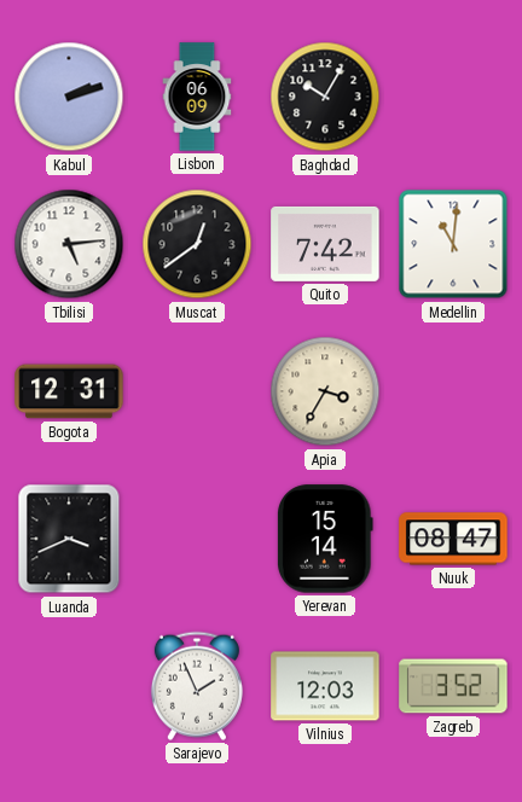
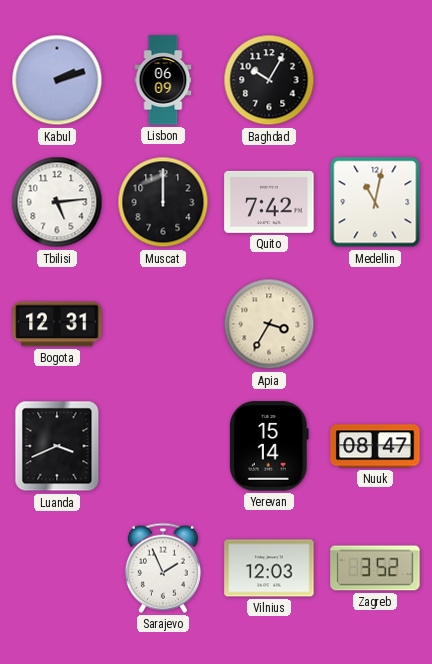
Muscat: 12:39 -> 12:00
Medellin: 11:01 -> 11:02
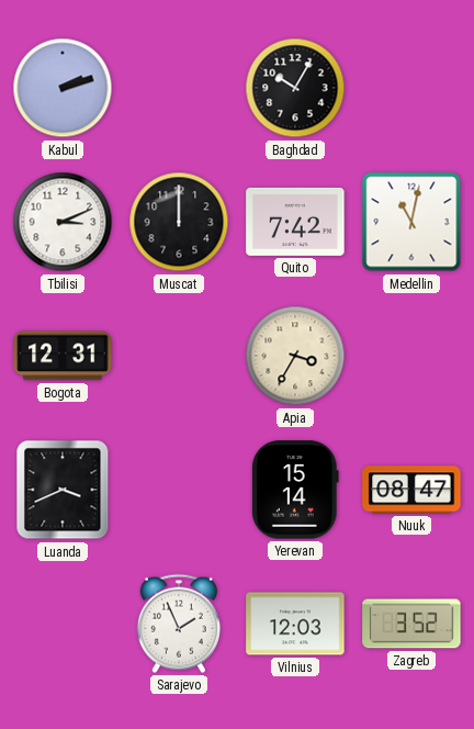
Lisbon: 06:09 -> none
Tbilisi: 5:14 -> 3:11
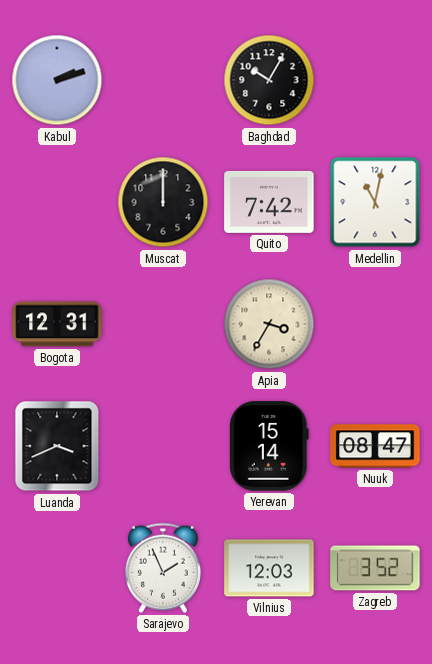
Tbilisi: 3:11 -> none
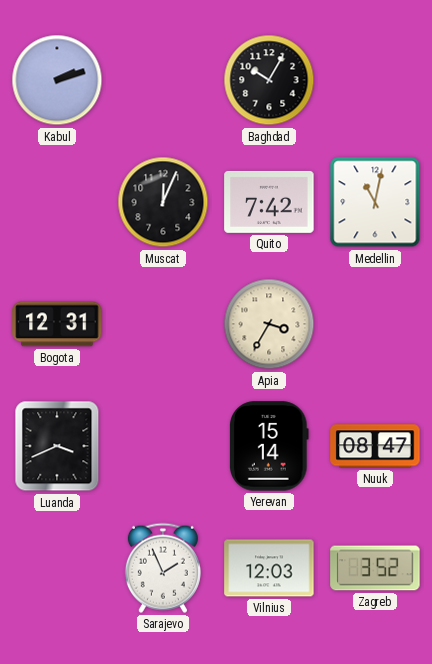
Muscat: 12:00 -> 12:04
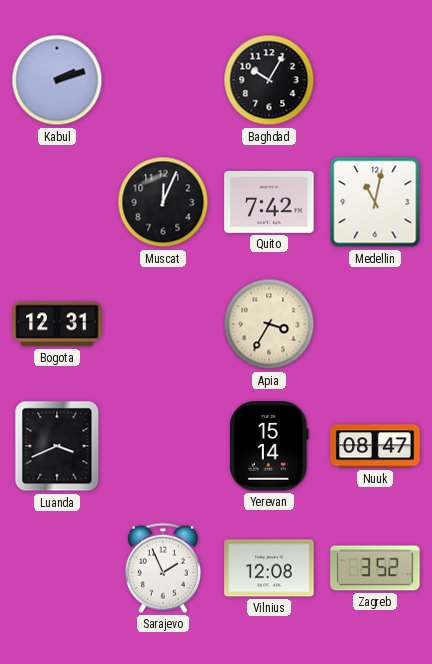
Vilnius: 12:03 -> 12:08
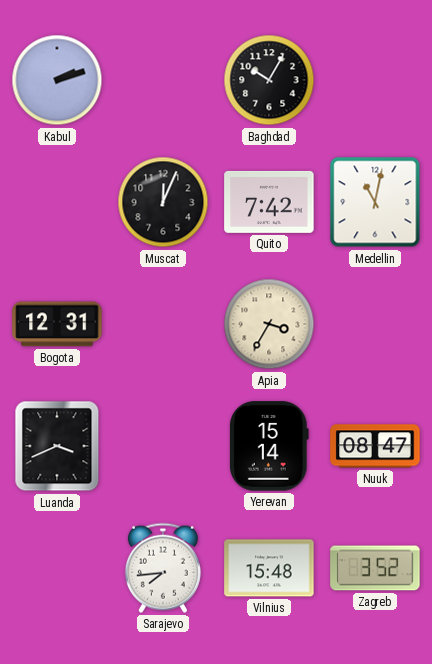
Sarajevo: 1:56 -> 7:44
Vilnius: 12:08 -> 15:48
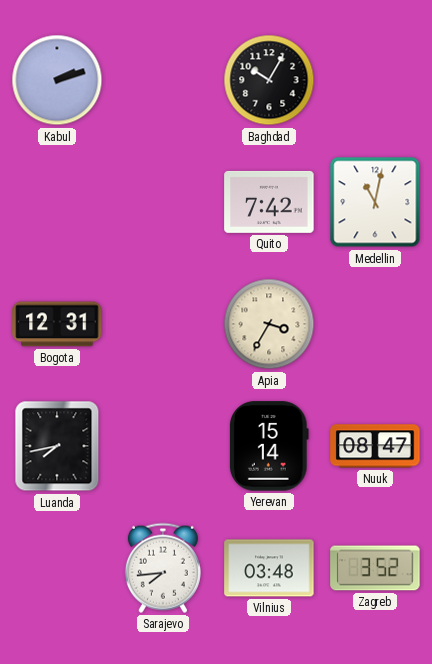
Muscat: 12:04 -> none
Luanda: 3:41 -> 7:43
Vilnius: 15:48 -> 03:48
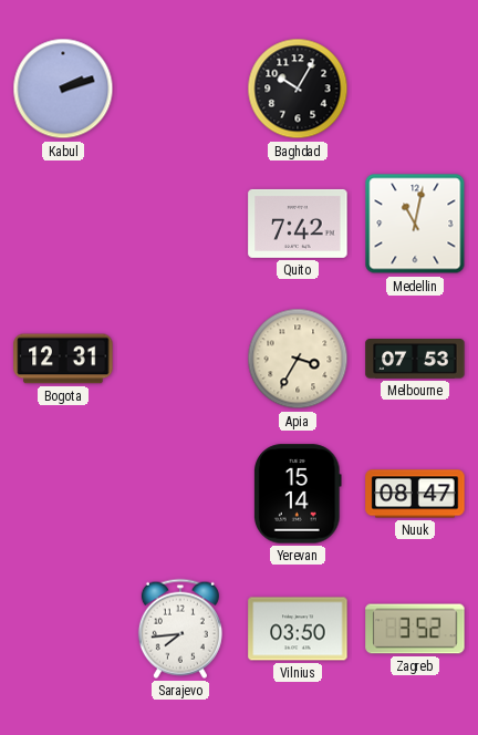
Melbourne: none -> 07:53
Luanda: 7:43 -> none
Vilnius: 03:48 -> 03:50
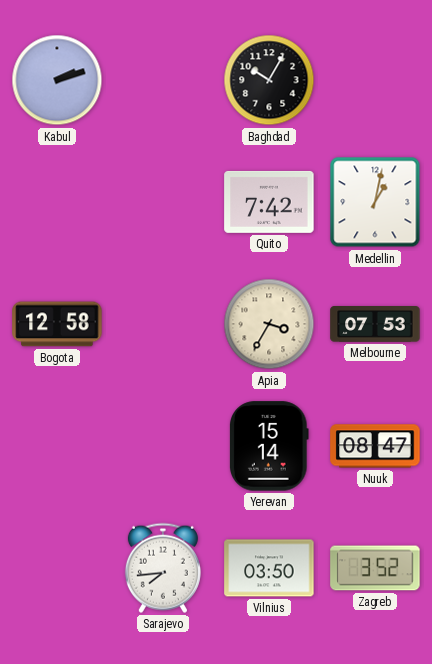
Medellin: 11:02 -> 1:02
Bogota: 12:31 -> 12:58
